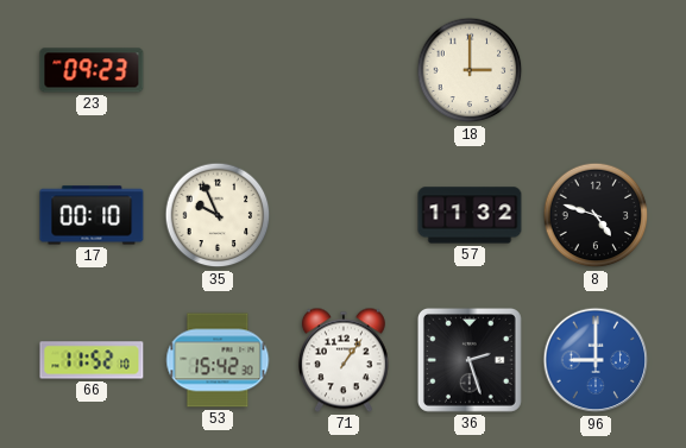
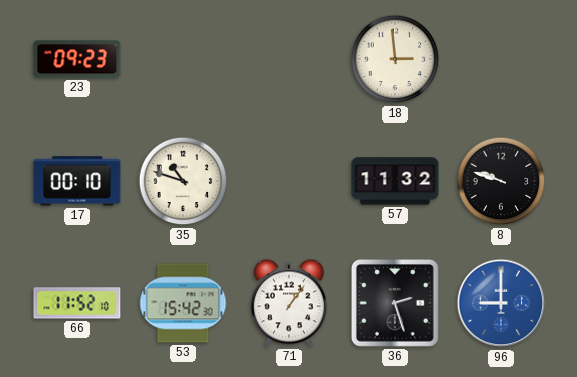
18: 3:00 -> 2:59
35: 9:56 -> 10:48
8: 4:48 -> 9:48
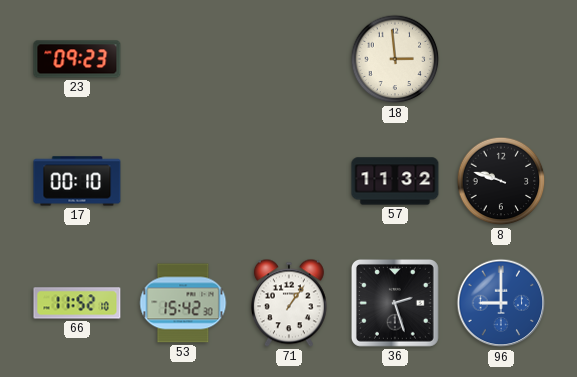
35: 10:48 -> none
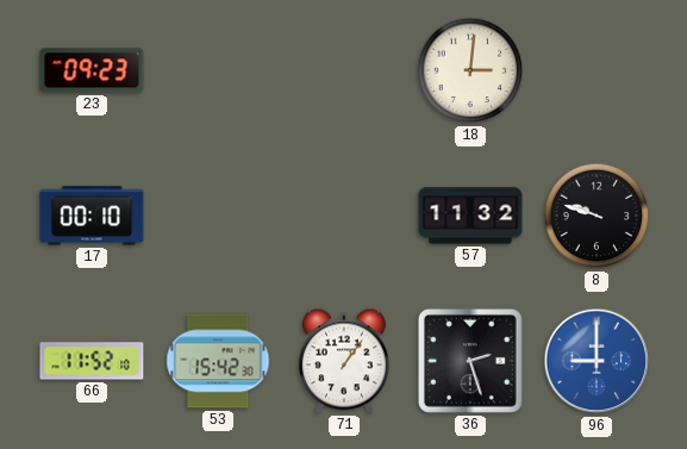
18: 2:59 -> 3:01
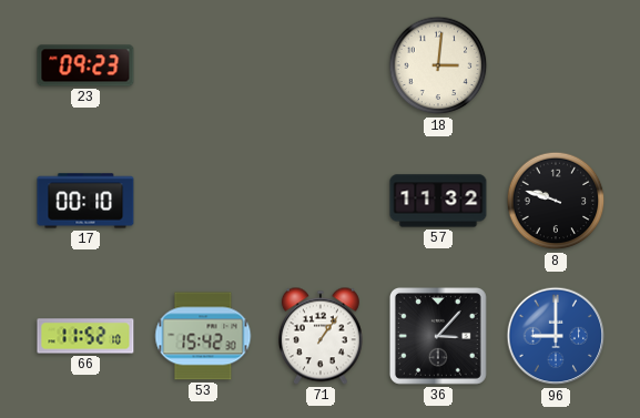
36: 2:27 -> 3:07
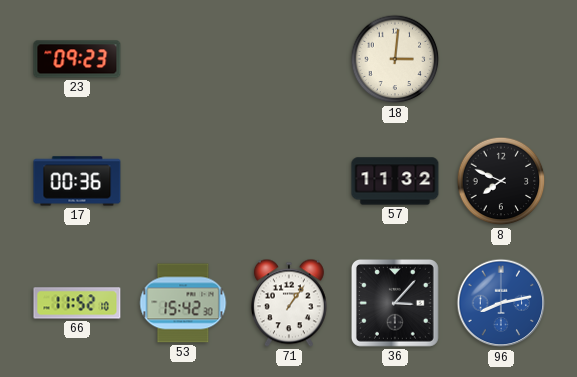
17: 00:10 -> 00:36
8: 9:48 -> 7:49
96: 9:00 -> 8:13
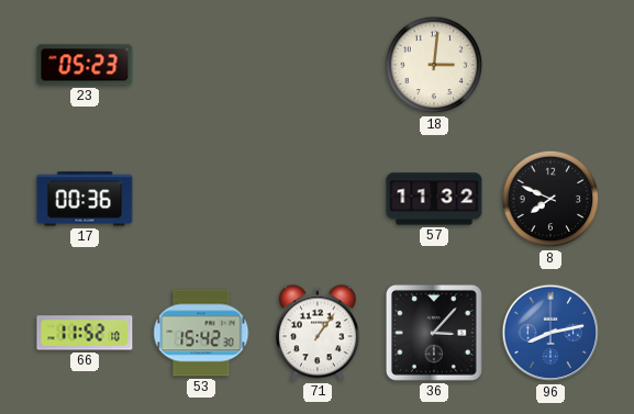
23: 09:23 -> 05:23
